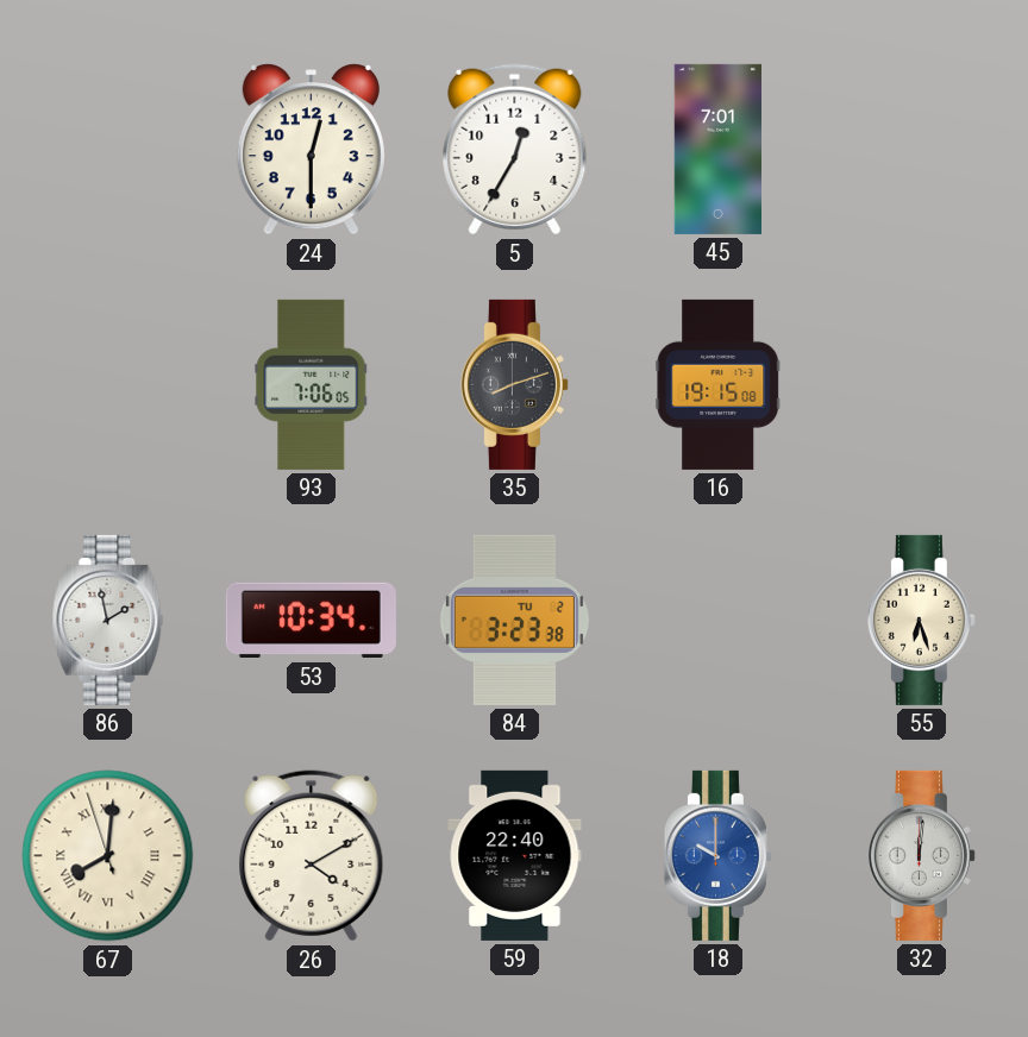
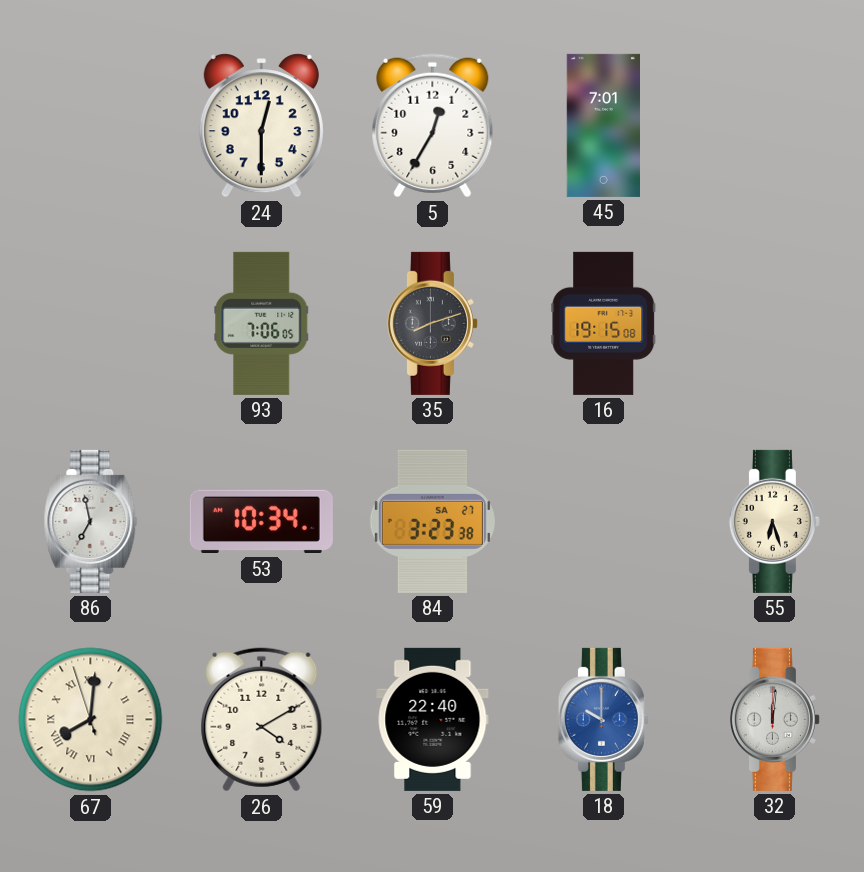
86: 1:58 -> 6:58
84 date: TU 2 -> SA 27
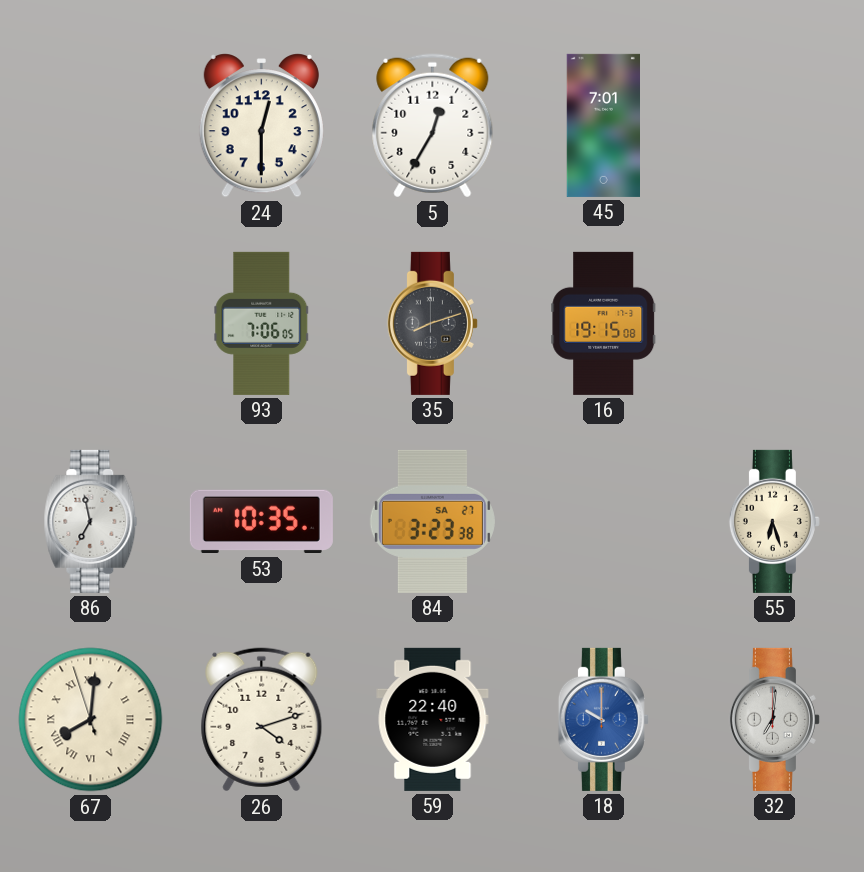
53: 10:34 -> 10:35
26: 4:10 -> 4:12
32: 12:01 -> 7:01
